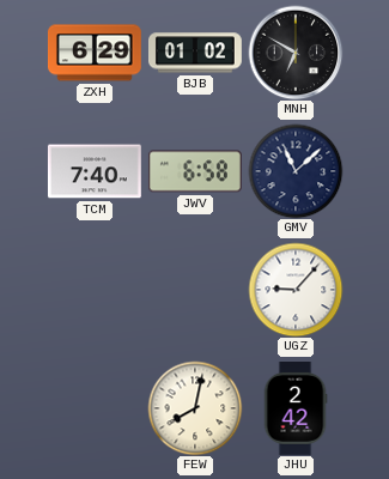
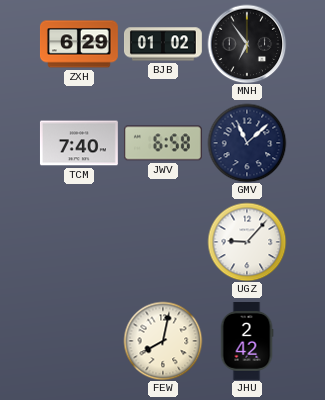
MNH: 6:50 -> 6:54
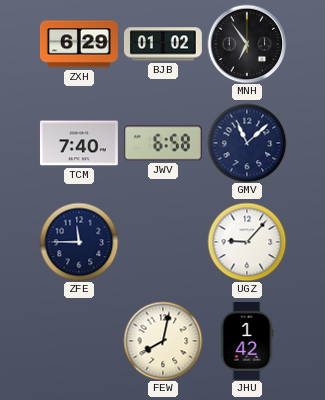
ZFE: none -> 11:45
JHU: 2:42 -> 1:42
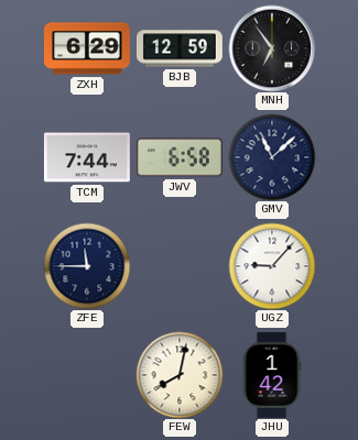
BJB: 01:02 -> 12:59
TCM: 7:40 -> 7:44
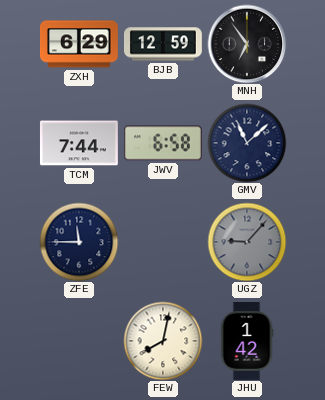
UGZ dial: white -> grey
